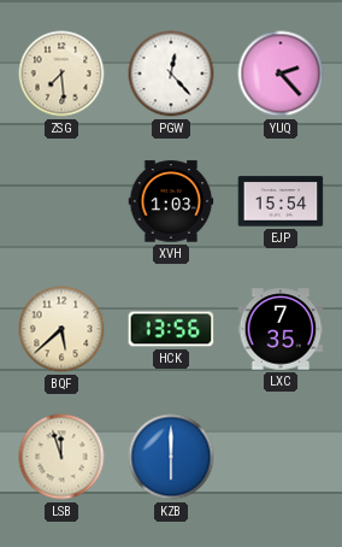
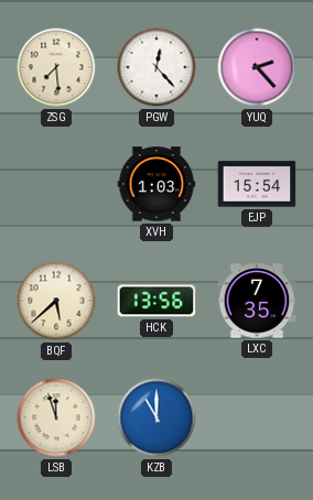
KZB: 6:00 -> 11:00
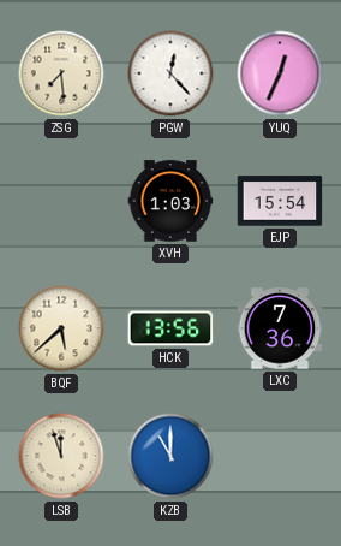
YUQ: 2:23 -> 12:34
LXC: 7:35 -> 7:36
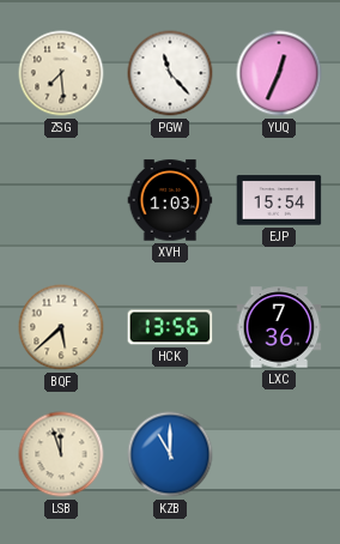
PGW: 12:23 -> 11:23
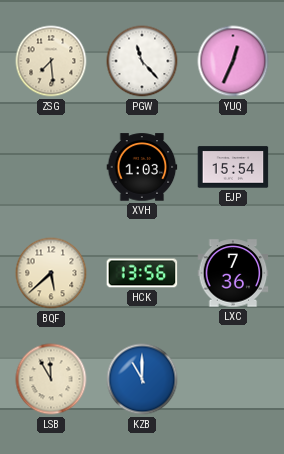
LSB: 11:57 -> 11:55
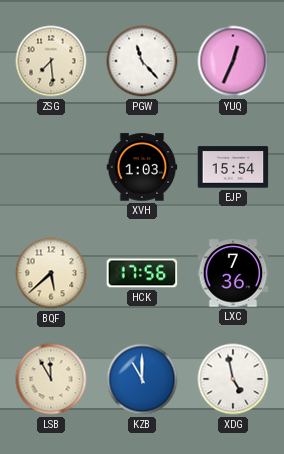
HCK: 13:56 -> 17:56
XDG: none -> 4:58
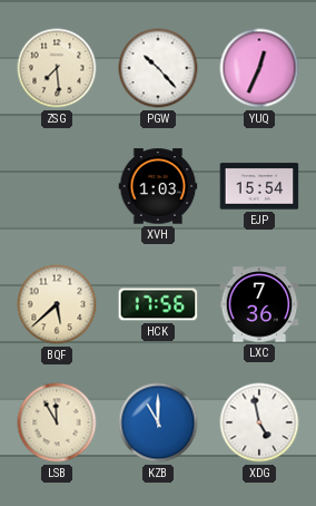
PGW: 11:23 -> 10:23
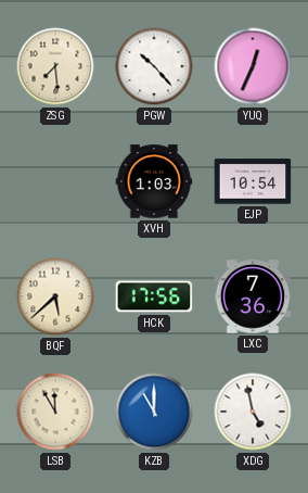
EJP: 15:54 -> 10:54
